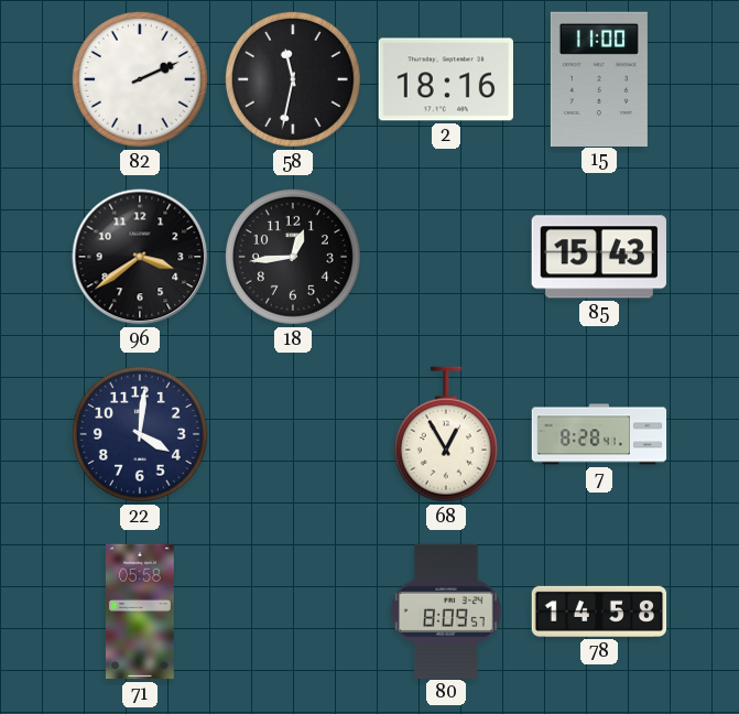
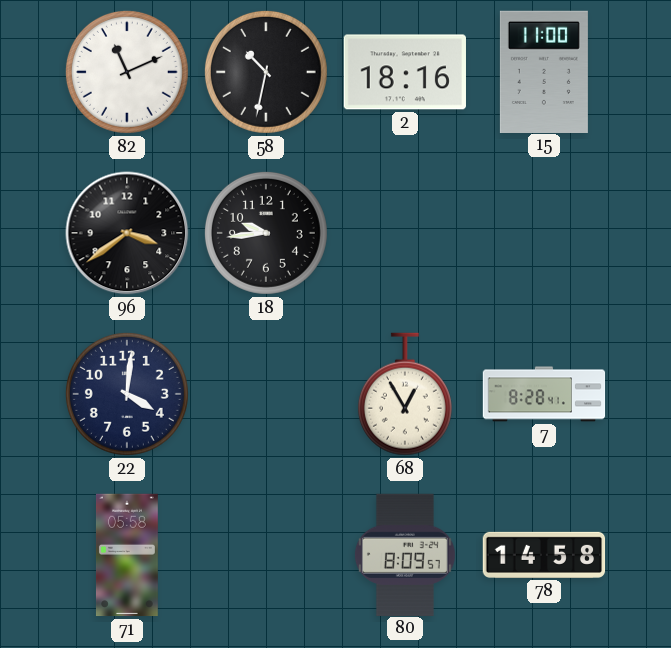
82: 2:11 -> 11:11
58: 11:32 -> 10:32
18: 12:44 -> 9:44
85: 15:43 -> none
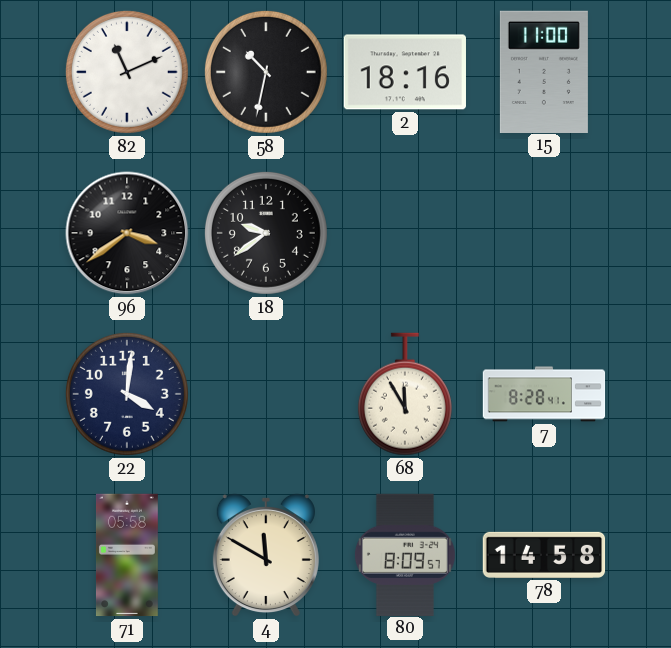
18: 9:44 -> 9:39
68: 12:55 -> 11:55
4: none -> 11:50
